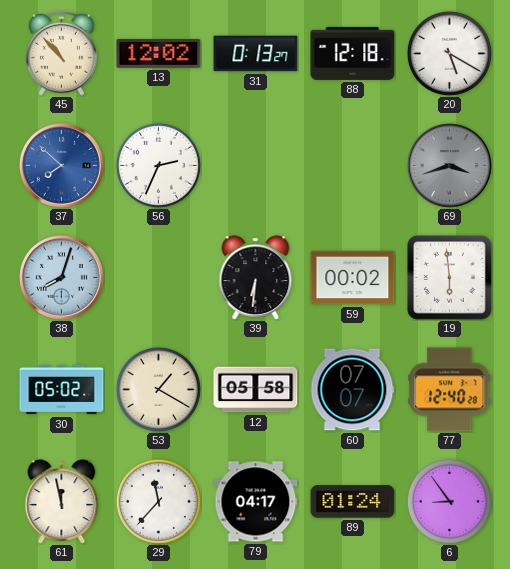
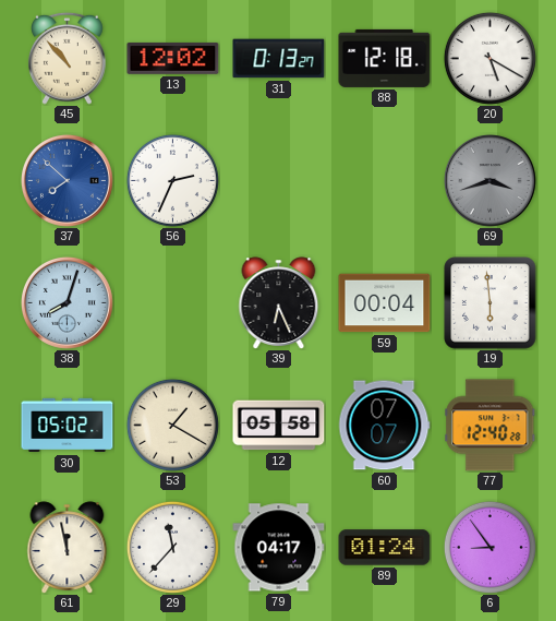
39: 6:31 -> 6:26
59: 00:02 -> 00:04
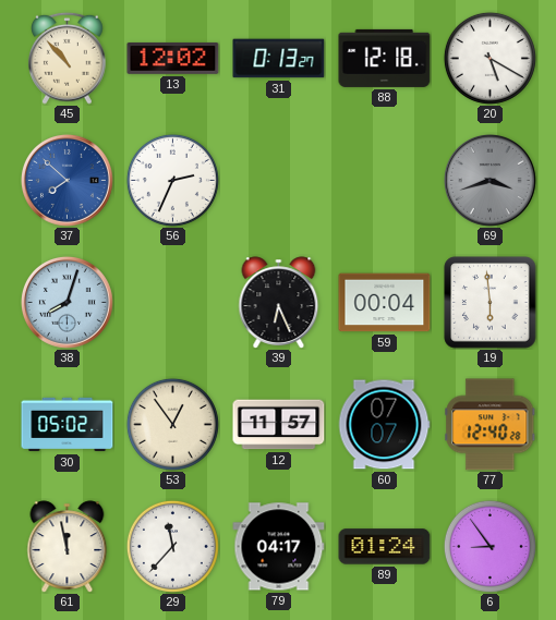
53: 1:20 -> 12:54
12: 05:58 -> 11:57
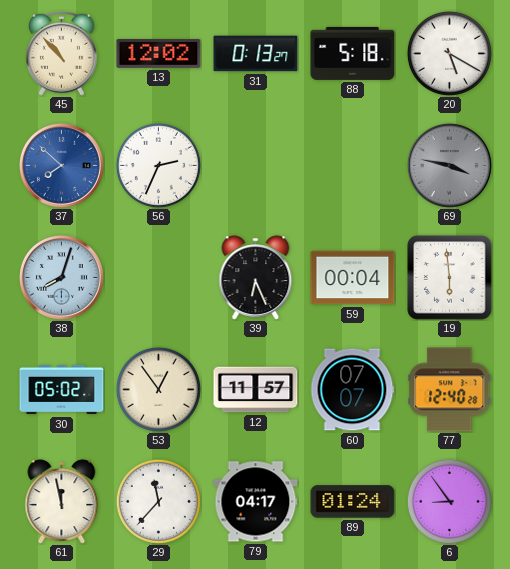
88: 12:18 -> 5:18
69: 3:42 -> 3:47
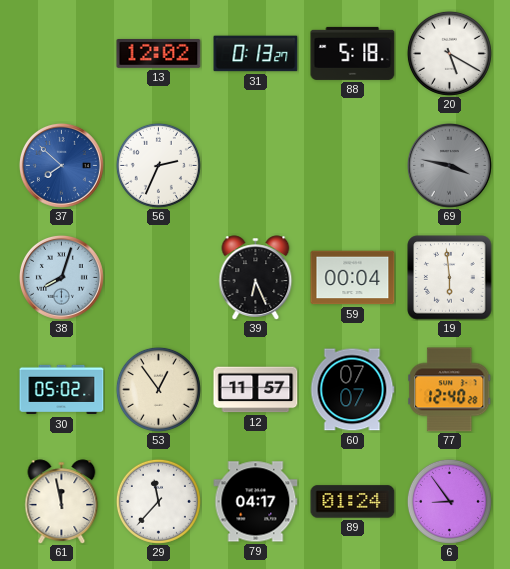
45: 10:53 -> none
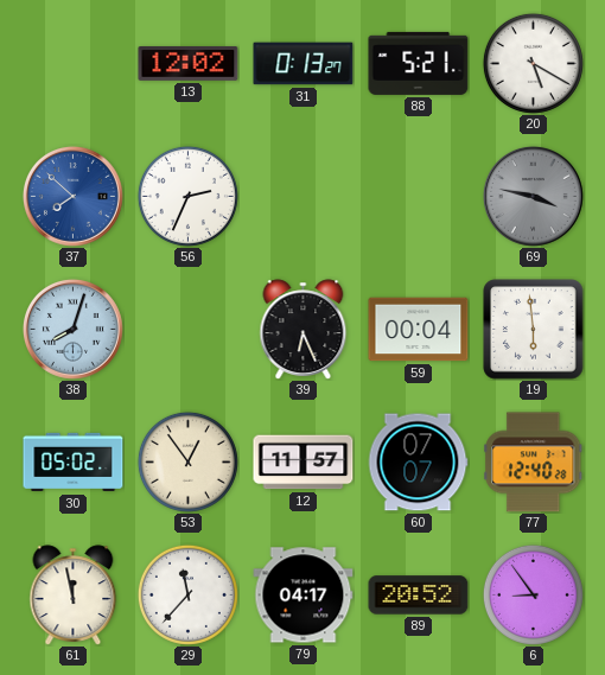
88: 5:18 -> 5:21
89: 01:24 -> 20:52
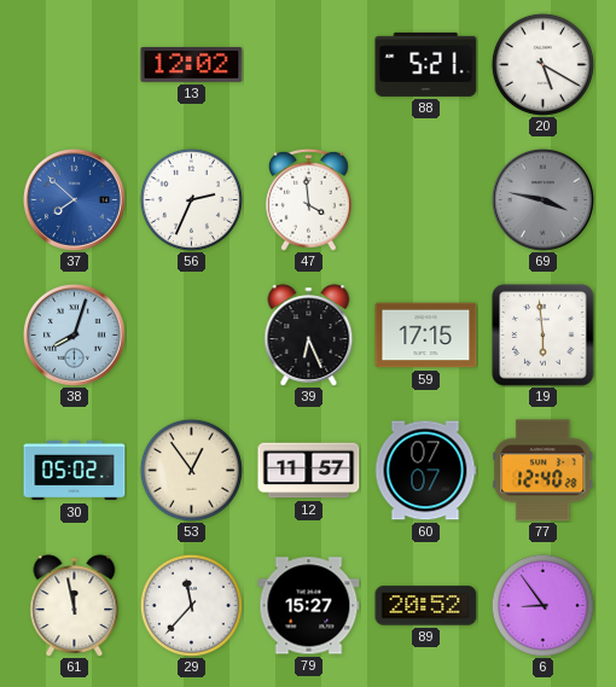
31: 0:13 -> none
47: none -> 3:59
59: 00:04 -> 17:15
79: 04:17 -> 15:27
